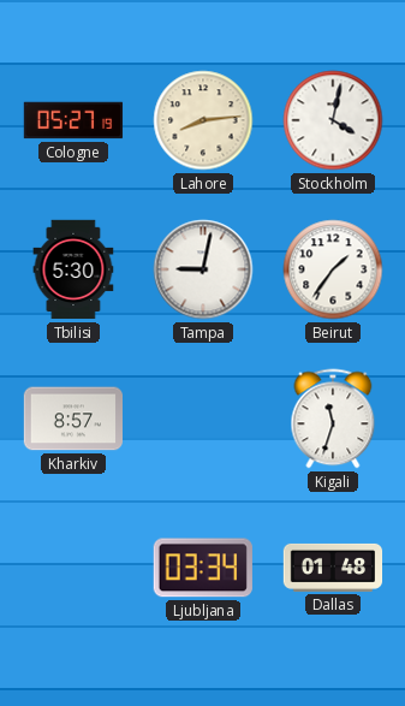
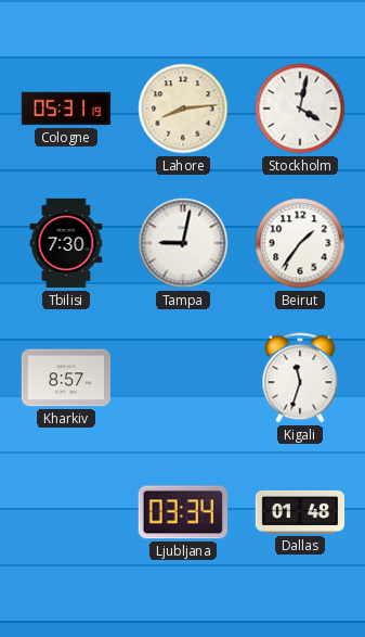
Cologne: 05:27 -> 05:31
Tbilisi: 5:30 -> 7:30
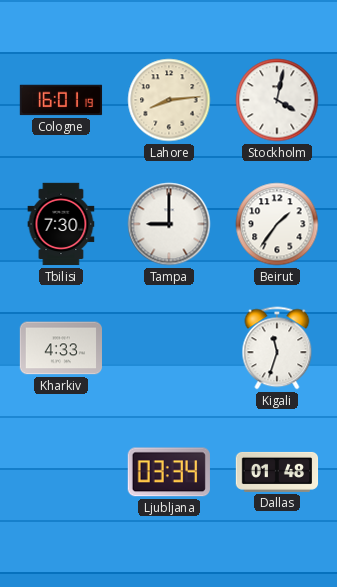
Cologne: 05:31 -> 16:01
Tampa: 9:02 -> 9:00
Kharkiv: 8:57 -> 4:33
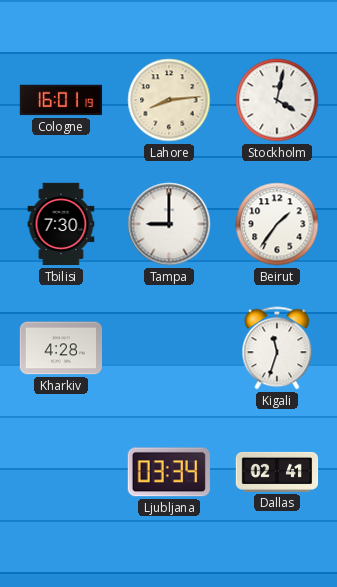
Kharkiv: 4:33 -> 4:28
Dallas: 01:48 -> 02:41
